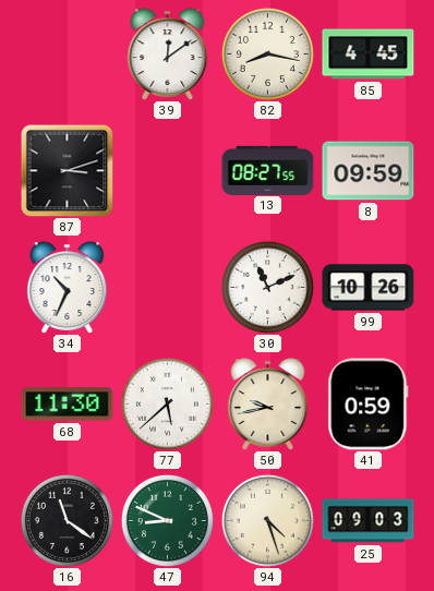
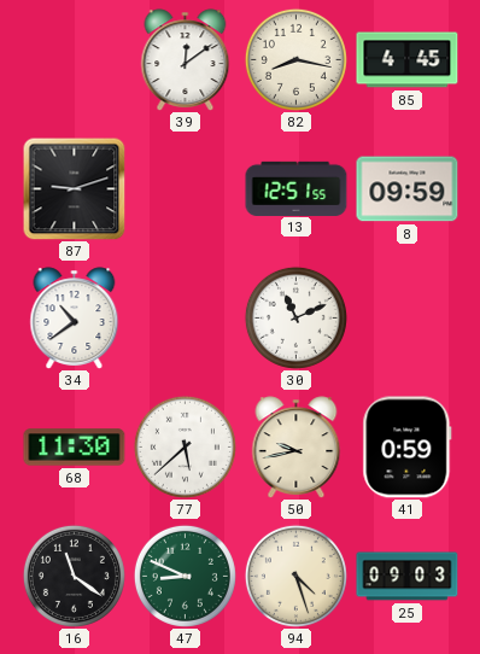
87: 3:12 -> 9:12
13: 08:27 -> 12:51
34: 10:34 -> 10:39
99: 10:26 -> none
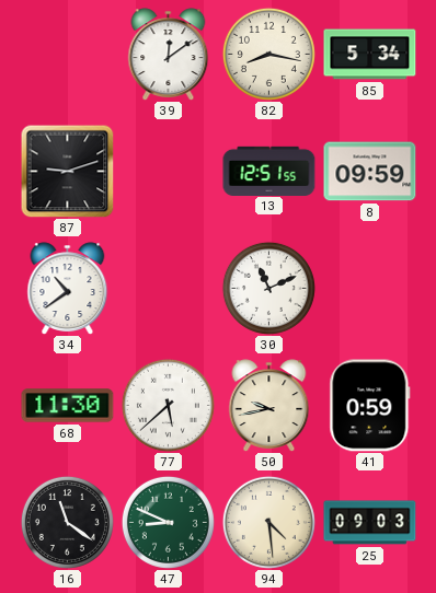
85: 4:45 -> 5:34
94: 4:27 -> 4:29
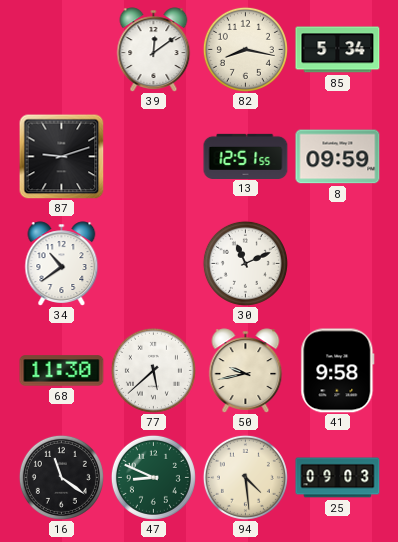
41: 0:59 -> 9:58
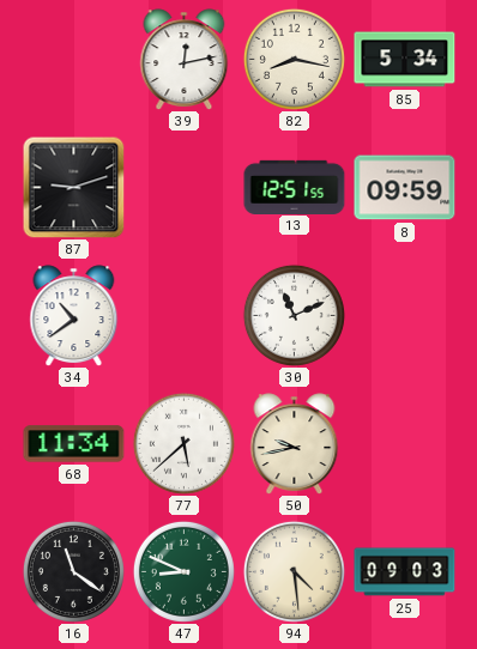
39: 12:09 -> 12:13
68: 11:30 -> 11:34
41: 9:58 -> none
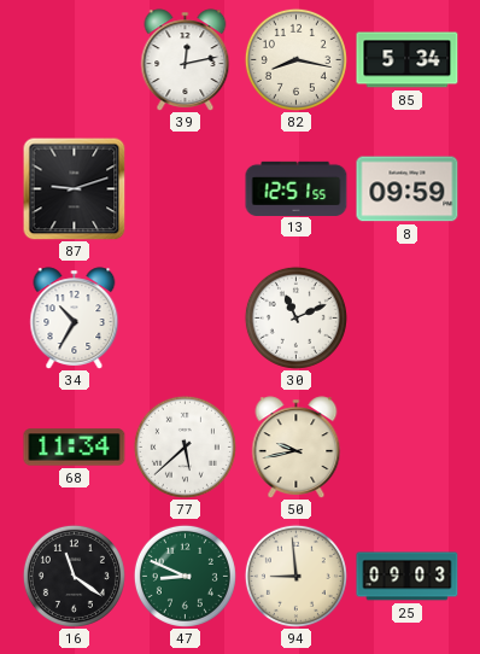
34: 10:39 -> 10:35
94: 4:29 -> 8:59
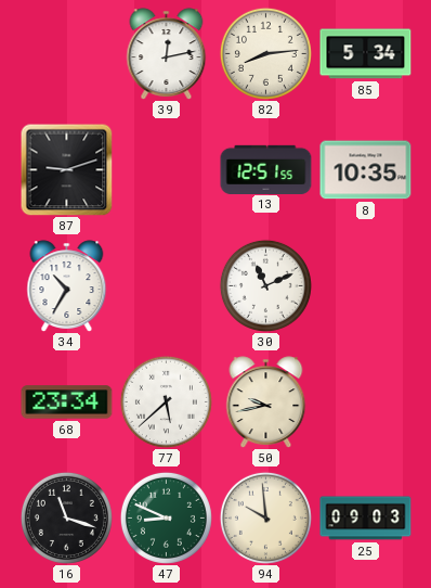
82: 8:17 -> 8:14
8: 09:59 -> 10:35
68: 11:34 -> 23:34
16: 11:21 -> 11:18
94: 8:59 -> 9:59
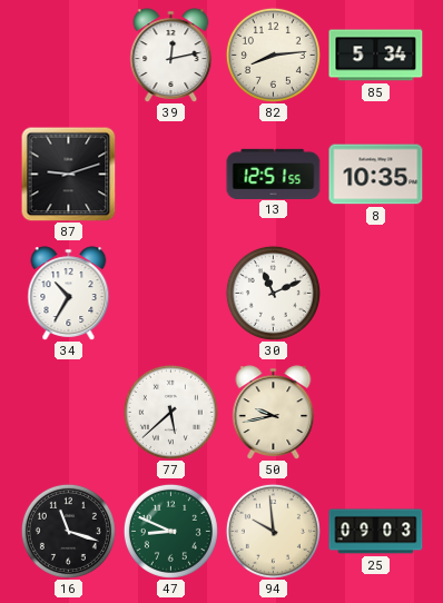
68: 23:34 -> none
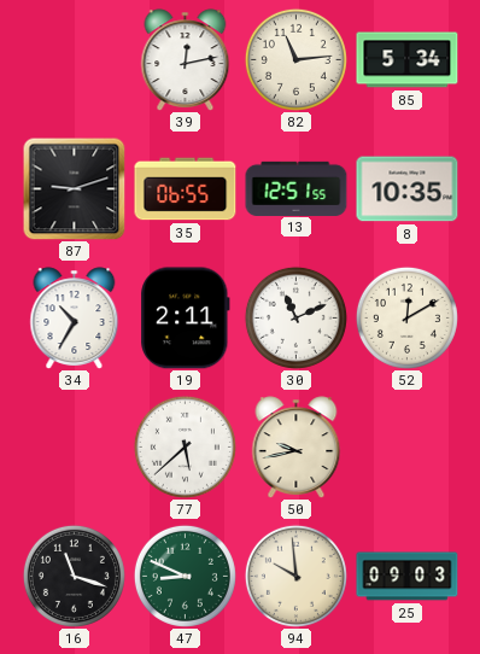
82: 8:14 -> 11:14
35: none -> 06:55
19: none -> 2:11
52: none -> 12:10
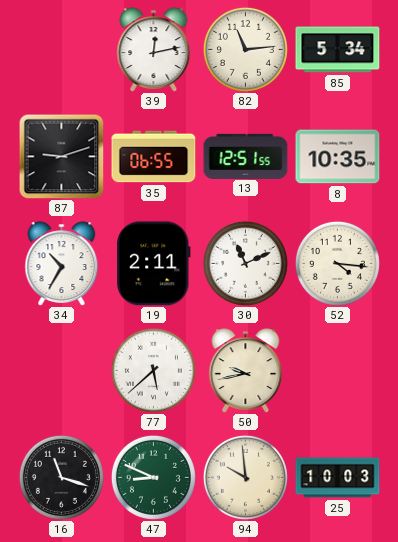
52: 12:10 -> 4:16
25: 09:03 -> 10:03
